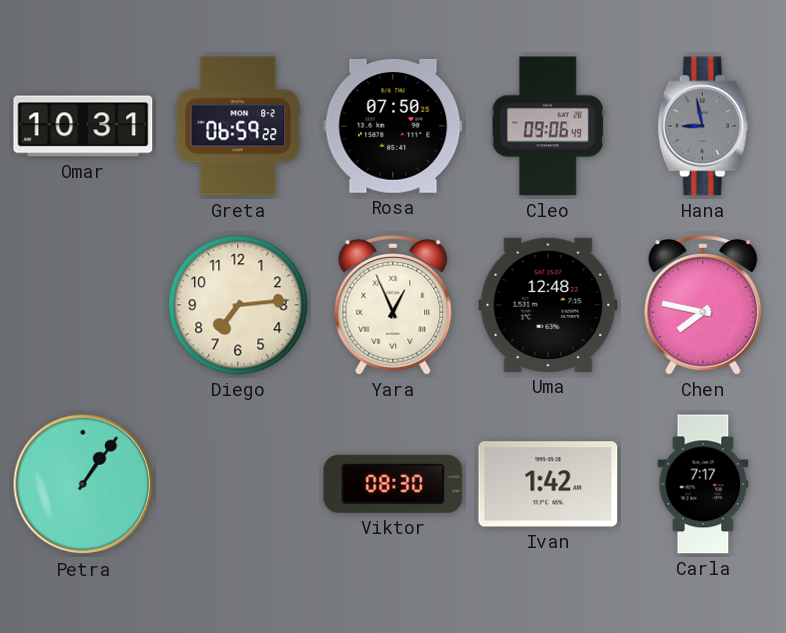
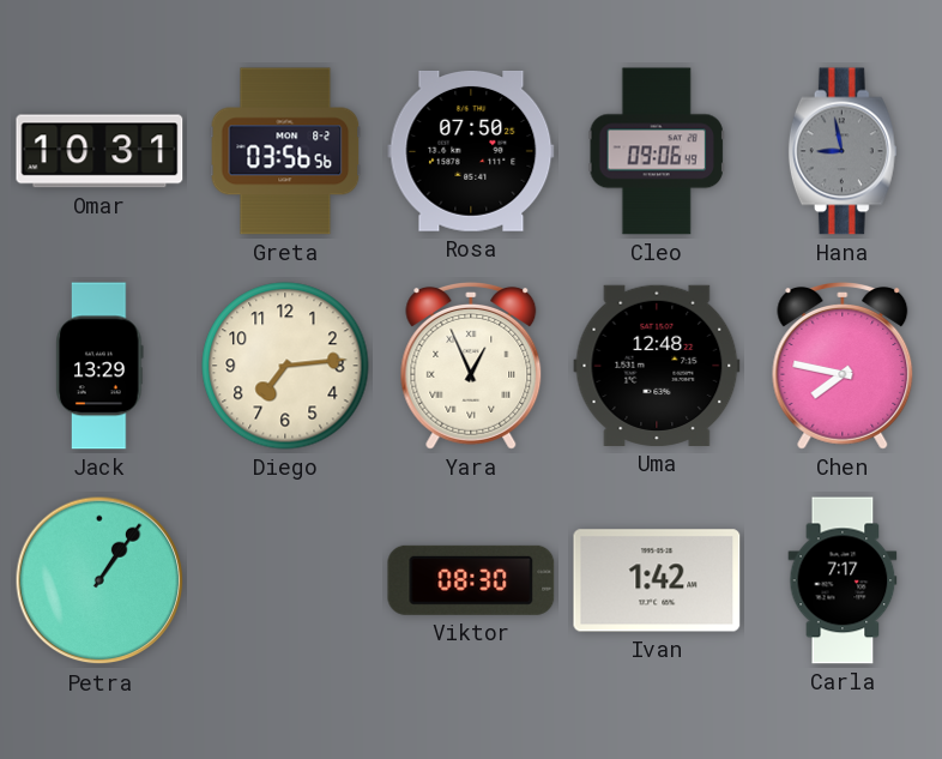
Greta: 06:59 -> 03:56
Jack: none -> 13:29
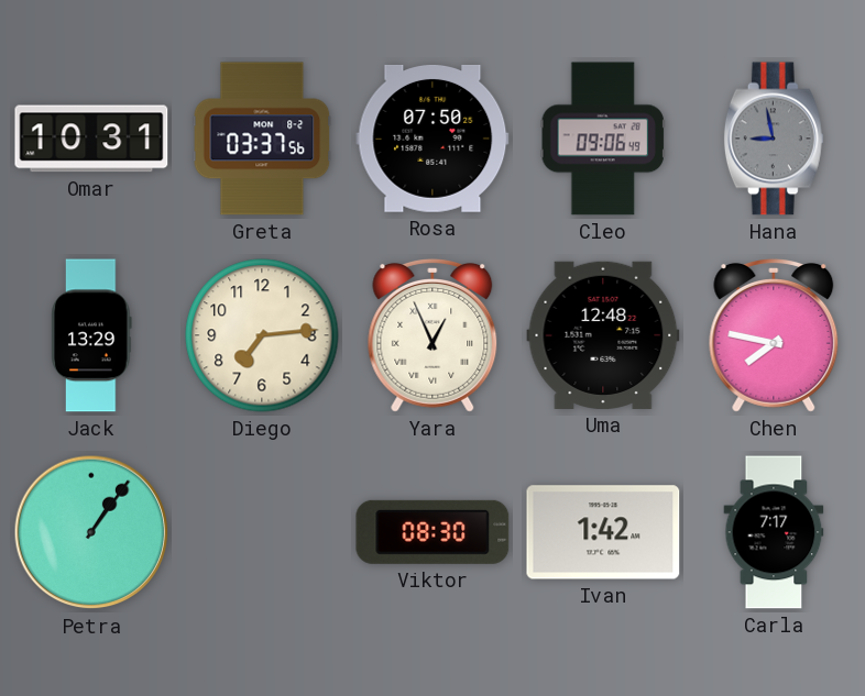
Greta: 03:56 -> 03:37
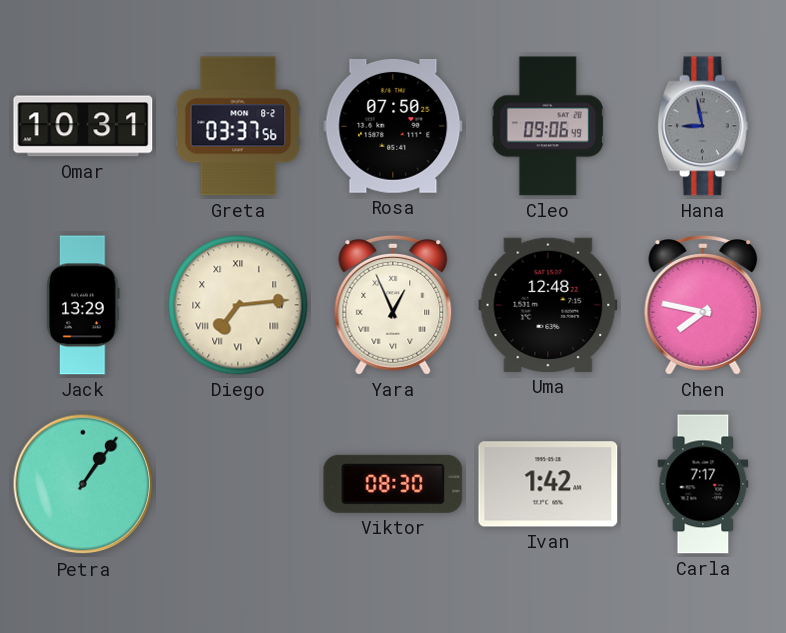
Diego numerals: Arabic -> Roman
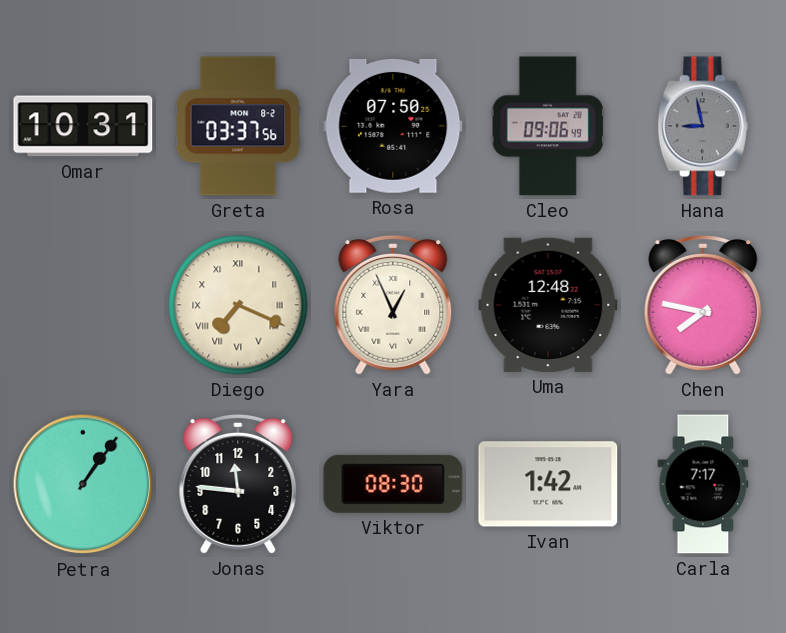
Jack: 13:29 -> none
Diego: 7:14 -> 7:19
Jonas: none -> 11:46
